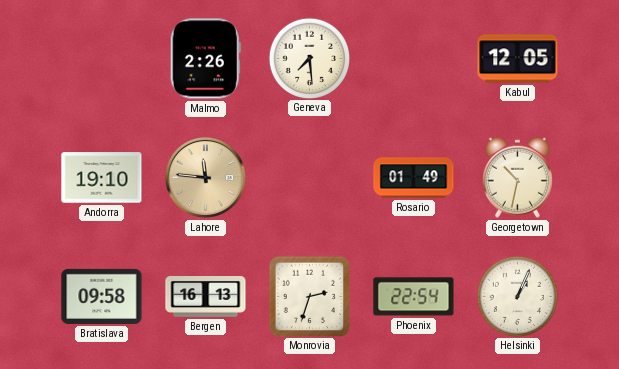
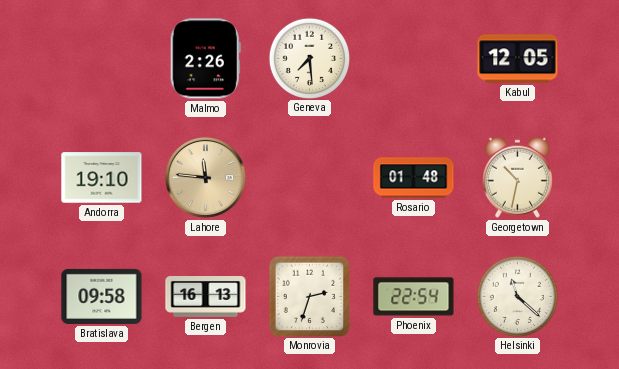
Rosario: 01:49 -> 01:48
Helsinki: 1:04 -> 11:22
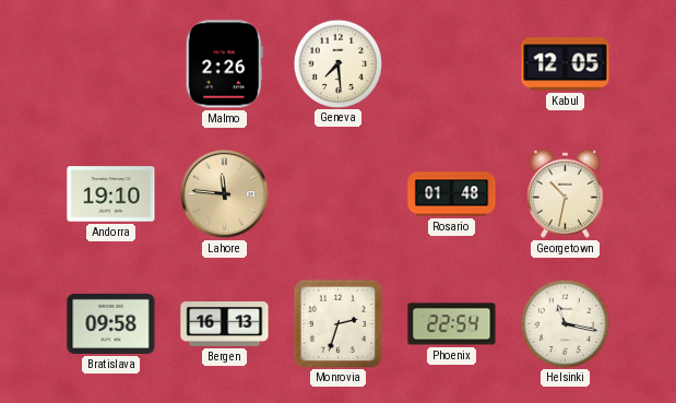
Helsinki: 11:22 -> 11:17
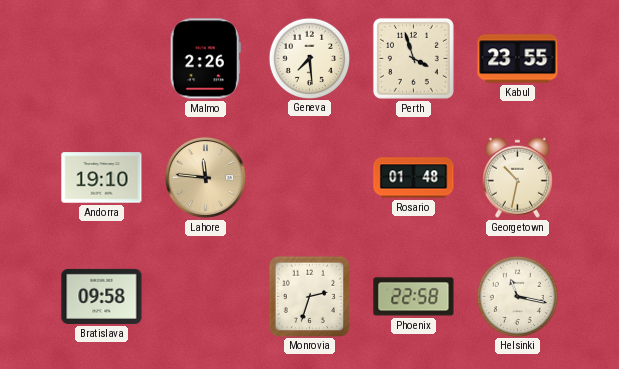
Perth: none -> 3:57
Kabul: 12:05 -> 23:55
Bergen: 16:13 -> none
Phoenix: 22:54 -> 22:58
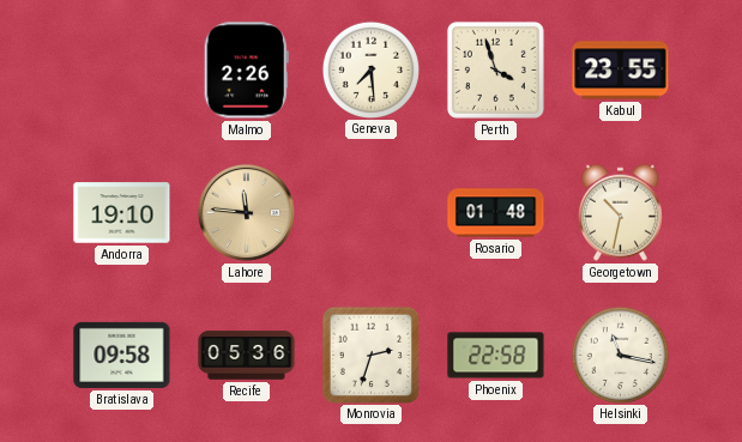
Recife: none -> 05:36
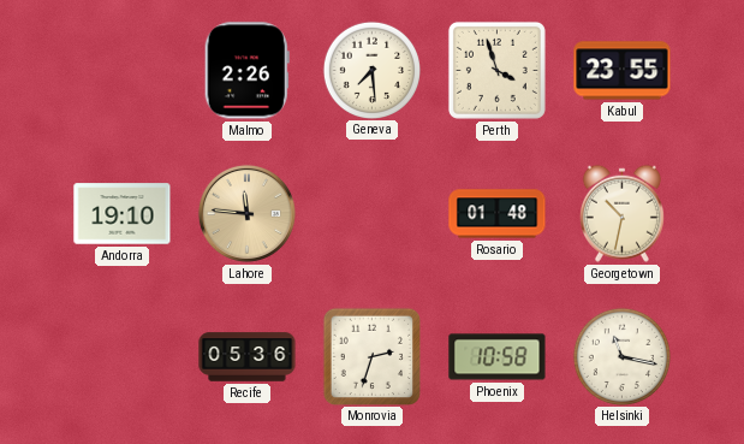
Bratislava: 09:58 -> none
Phoenix: 22:58 -> 10:58
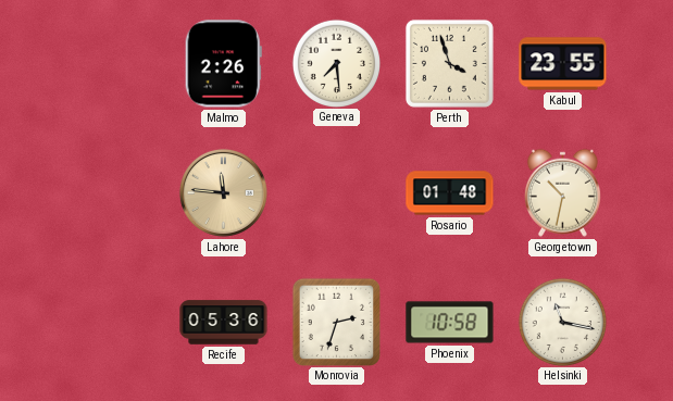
Andorra: 19:10 -> none
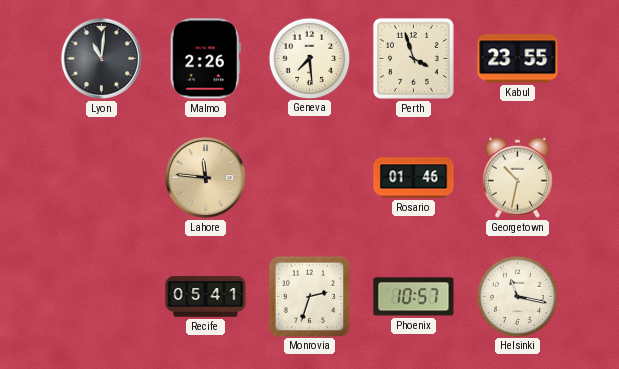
Lyon: none -> 11:01
Rosario: 01:48 -> 01:46
Recife: 05:36 -> 05:41
Phoenix: 10:58 -> 10:57
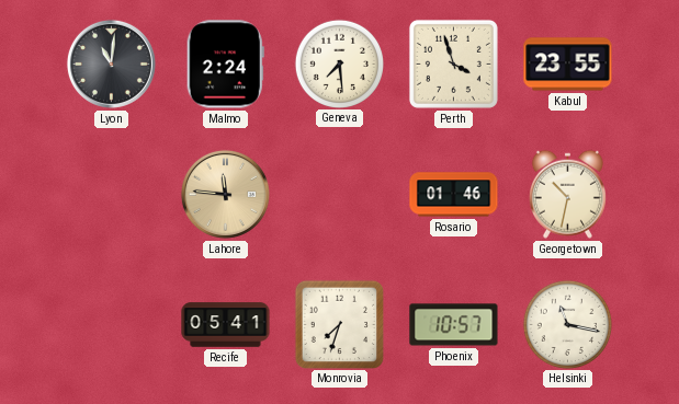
Malmo: 2:26 -> 2:24
Monrovia: 2:33 -> 7:33
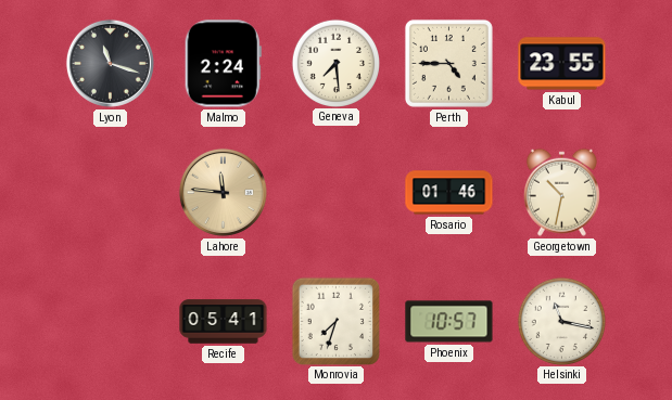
Lyon: 11:01 -> 11:18
Perth: 3:57 -> 4:45
